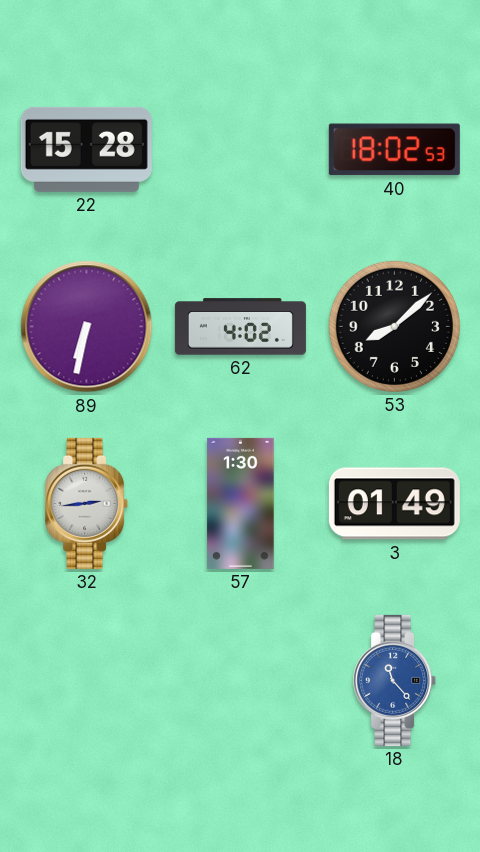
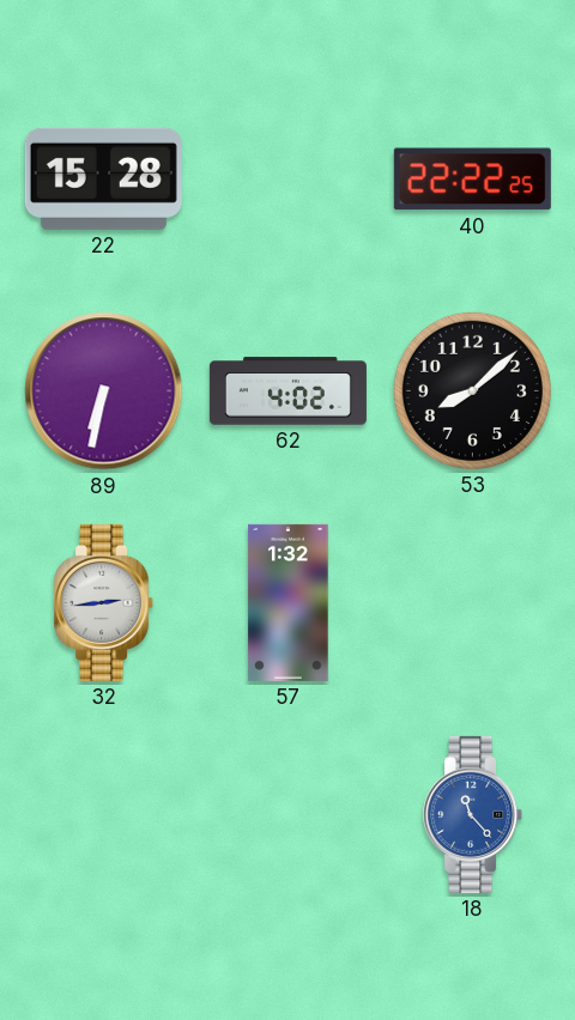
40: 18:02 -> 22:22
57: 1:30 -> 1:32
3: 01:49 -> none
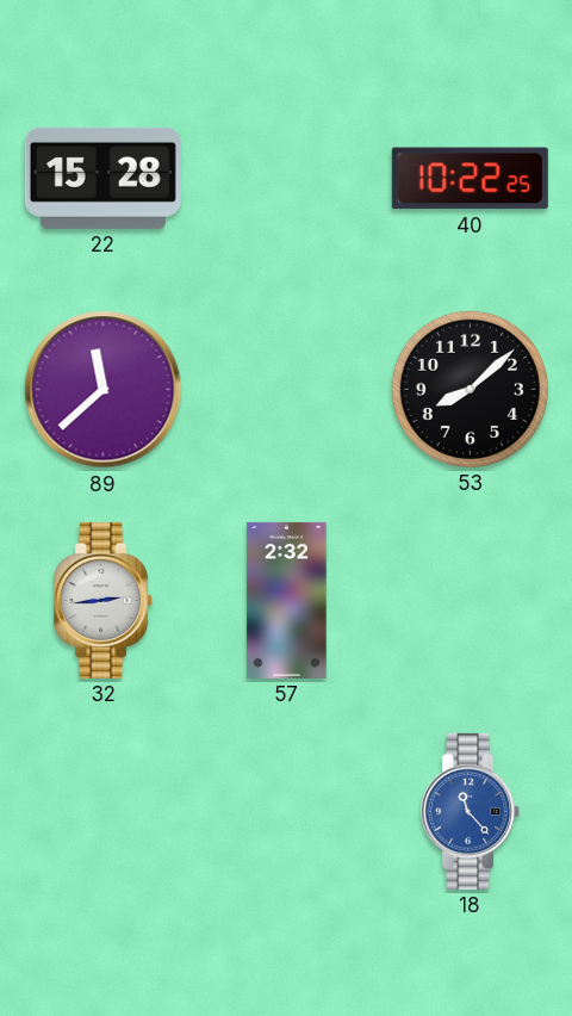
40: 22:22 -> 10:22
89: 6:32 -> 11:38
62: 4:02 -> none
57: 1:32 -> 2:32
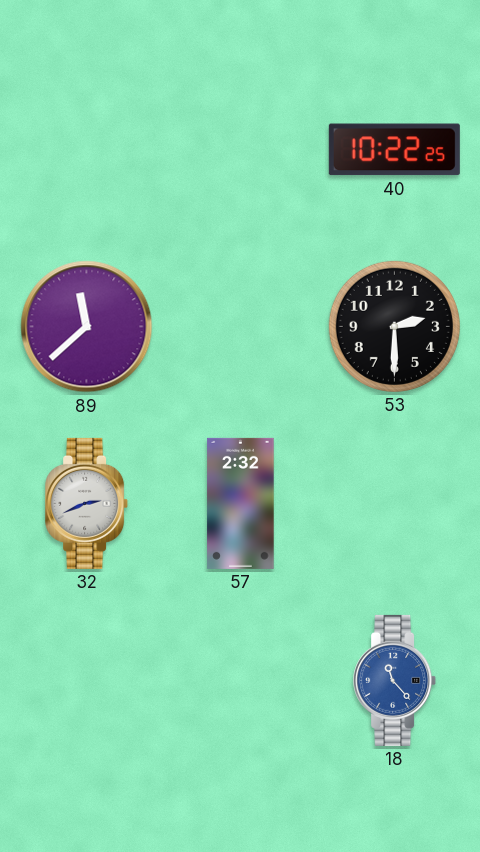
22: 15:28 -> none
53: 8:08 -> 2:30
32: 2:44 -> 2:41
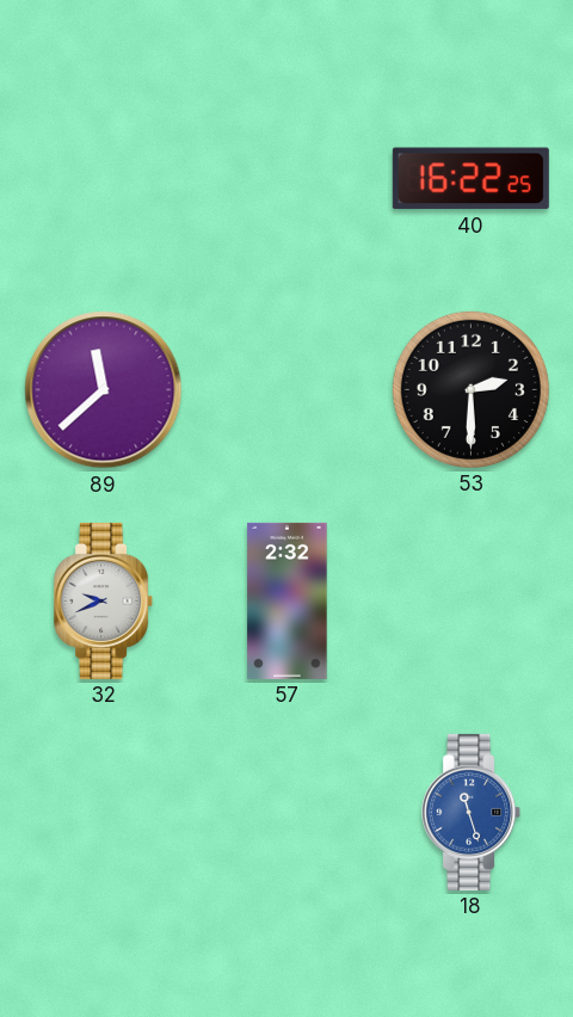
40: 10:22 -> 16:22
32: 2:41 -> 9:41
18: 11:23 -> 11:27
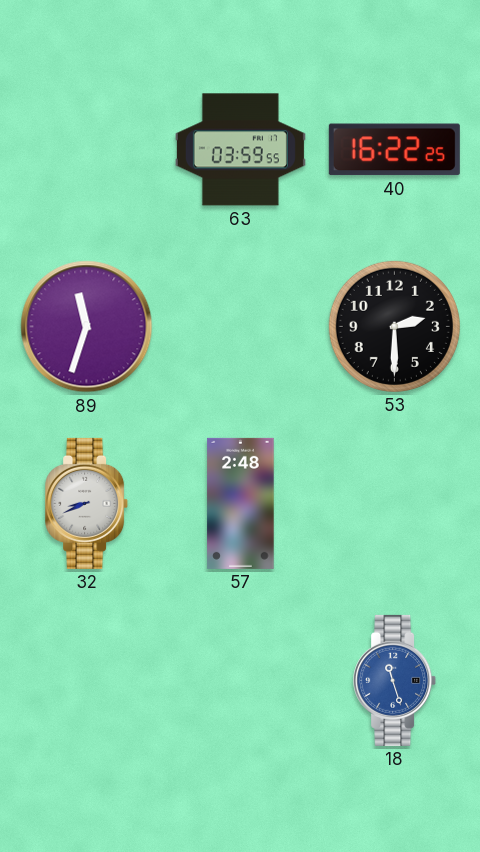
63: none -> 03:59
89: 11:38 -> 11:33
32: 9:41 -> 8:41
57: 2:32 -> 2:48
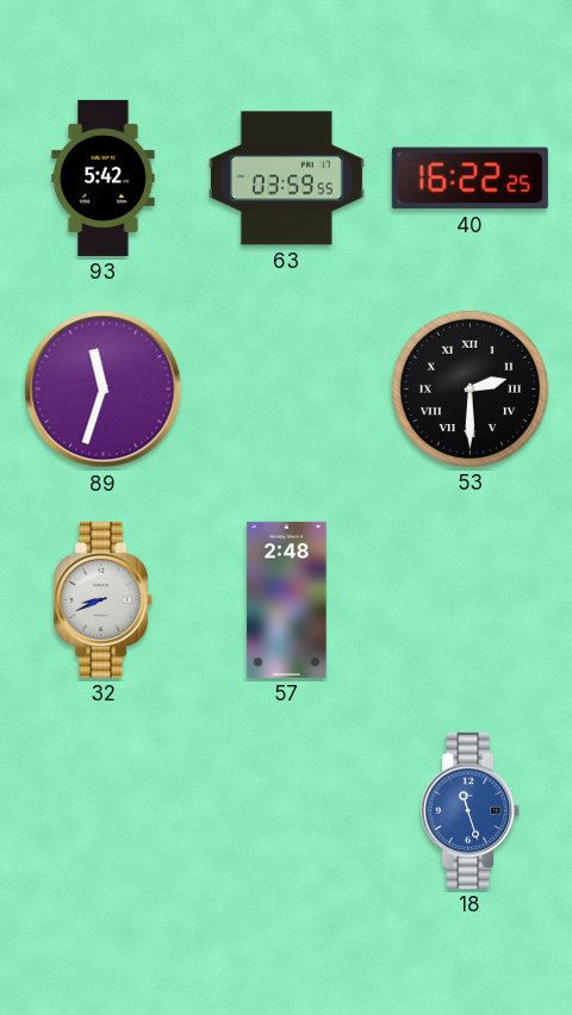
93: none -> 5:42
53 numerals: Arabic -> Roman
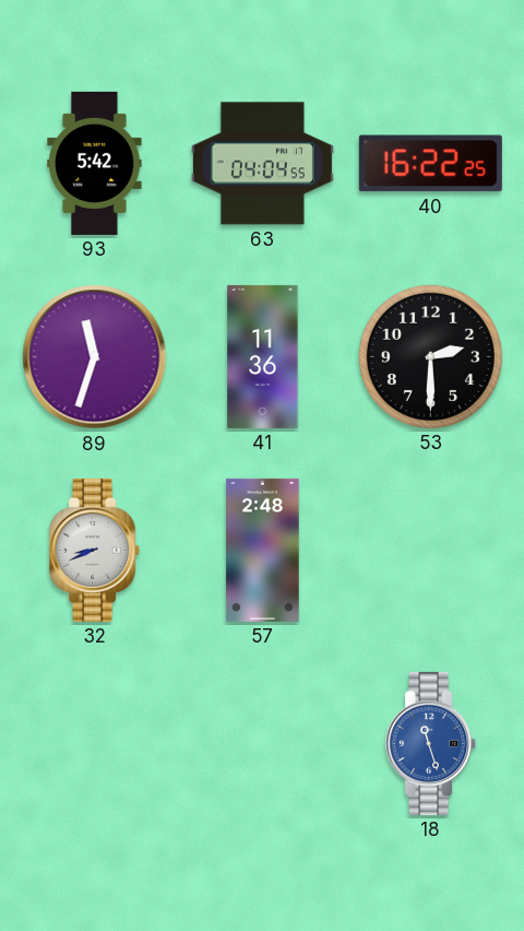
63: 03:59 -> 04:04
41: none -> 11:36
53 numerals: Roman -> Arabic
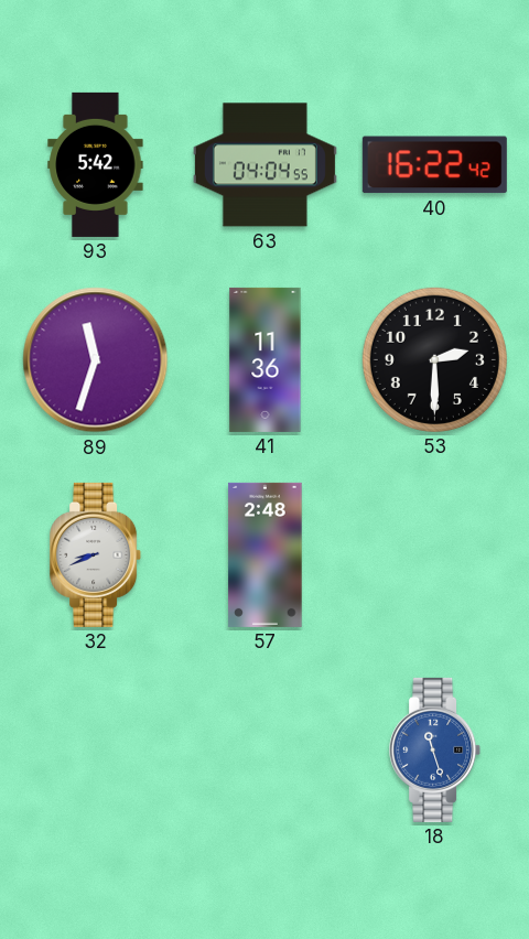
40: 16:22:25 -> 16:22:42
